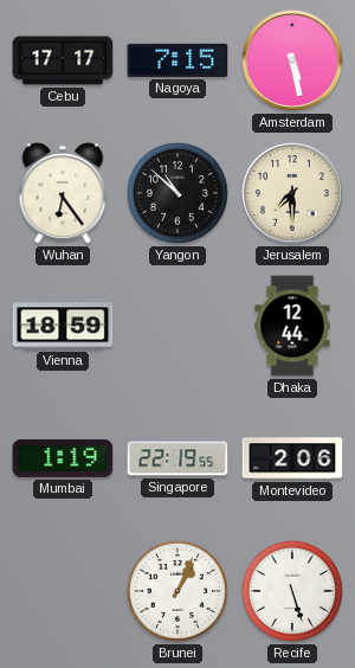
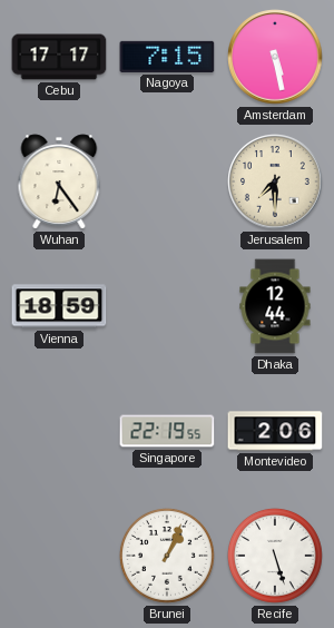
Yangon: 10:52 -> none
Mumbai: 1:19 -> none
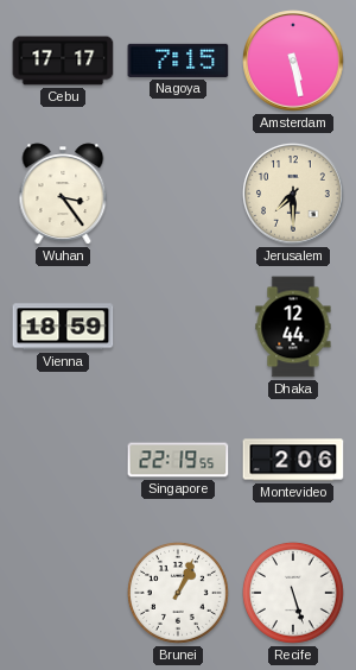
Wuhan: 6:24 -> 3:24
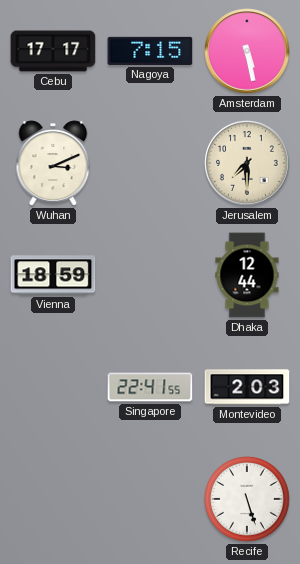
Wuhan: 3:24 -> 3:11
Singapore: 22:19 -> 22:41
Montevideo: 2:06 -> 2:03
Brunei: 1:04 -> none
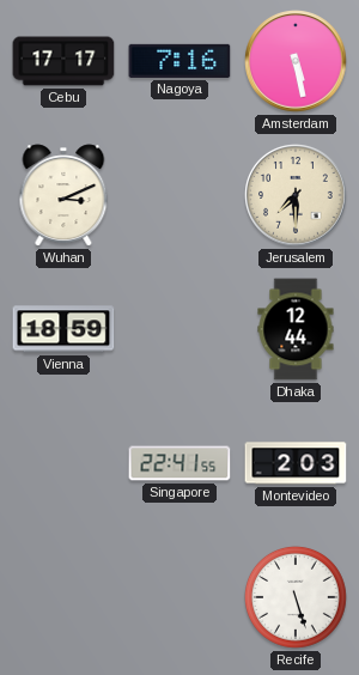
Nagoya: 7:15 -> 7:16
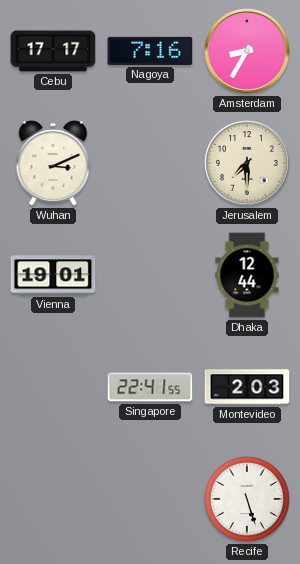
Amsterdam: 5:28 -> 8:35
Vienna: 18:59 -> 19:01
